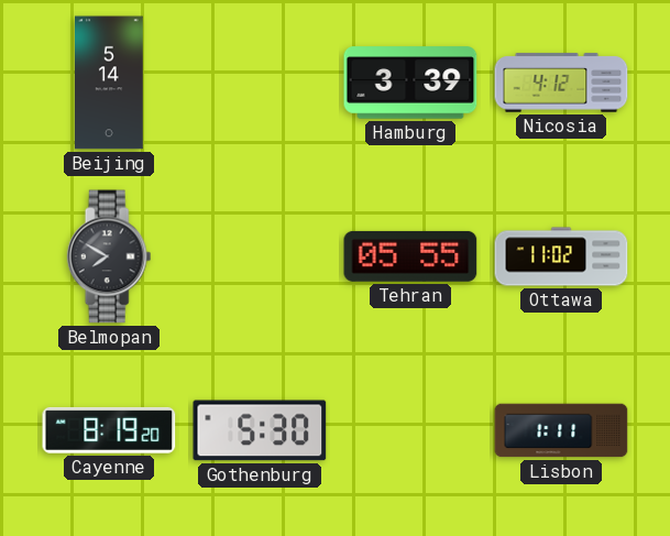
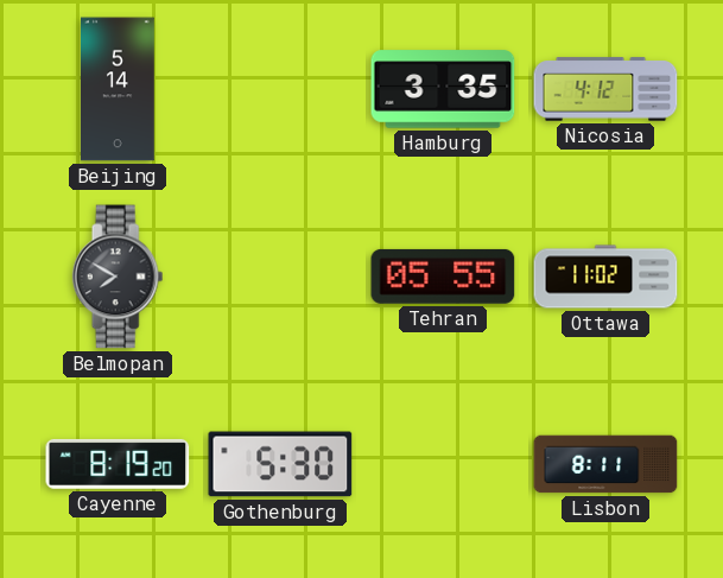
Hamburg: 3:39 -> 3:35
Lisbon: 1:11 -> 8:11
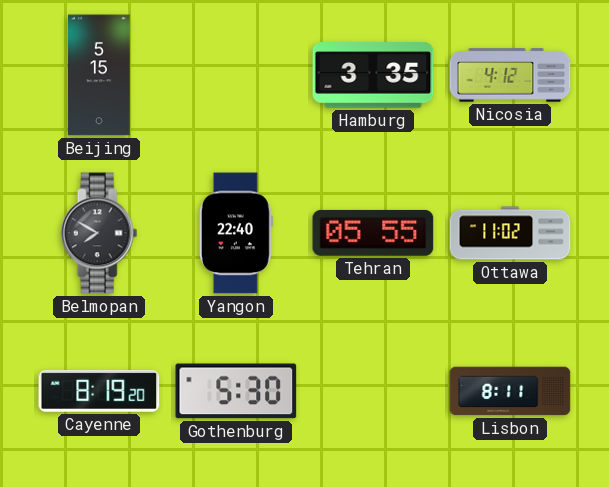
Beijing: 5:14 -> 5:15
Yangon: none -> 22:40
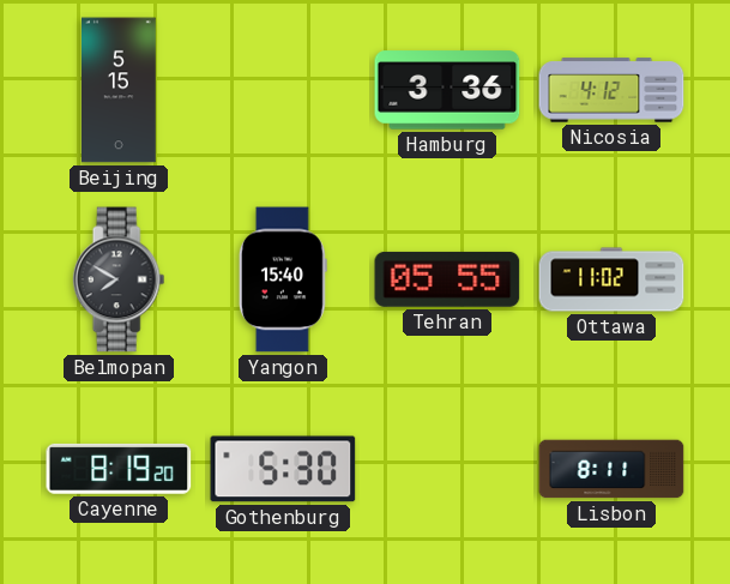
Hamburg: 3:35 -> 3:36
Yangon: 22:40 -> 15:40
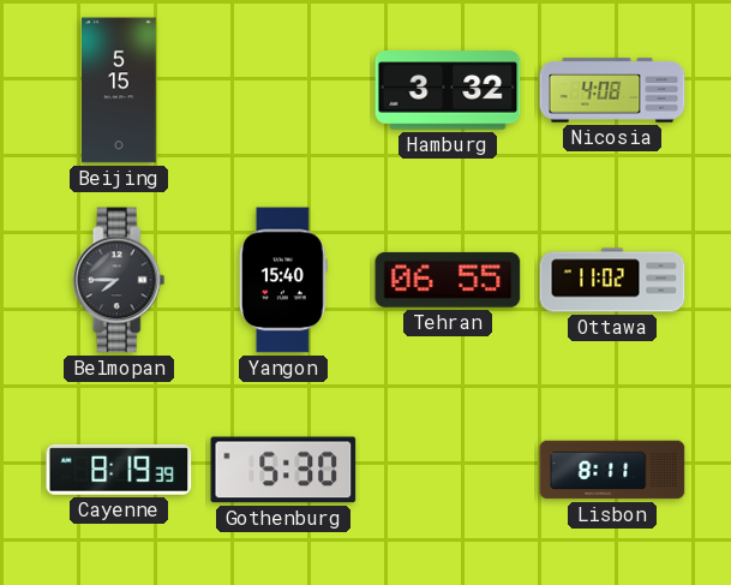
Hamburg: 3:36 -> 3:32
Nicosia: 4:12 -> 4:08
Belmopan: 7:50 -> 7:45
Tehran: 05:55 -> 06:55
Cayenne: 8:19:20 -> 8:19:39
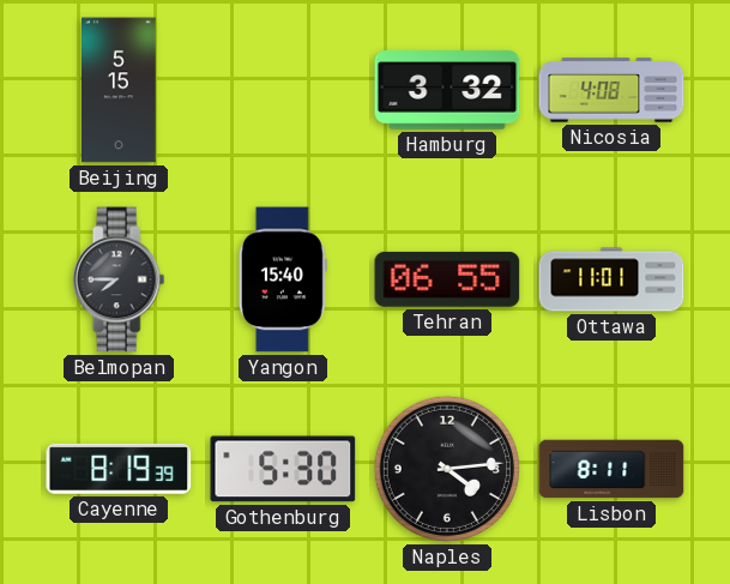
Ottawa: 11:02 -> 11:01
Naples: none -> 4:14
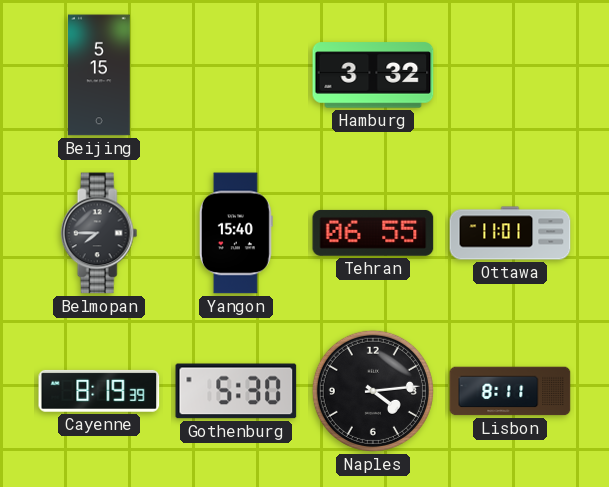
Nicosia: 4:08 -> none
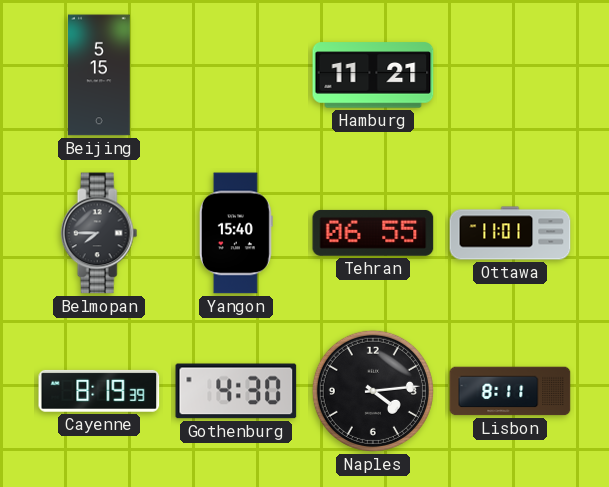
Hamburg: 3:32 -> 11:21
Gothenburg: 5:30 -> 4:30
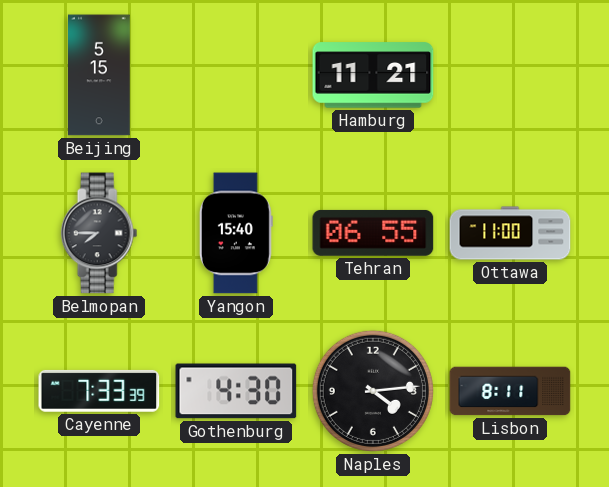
Ottawa: 11:01 -> 11:00
Cayenne: 8:19 -> 7:33
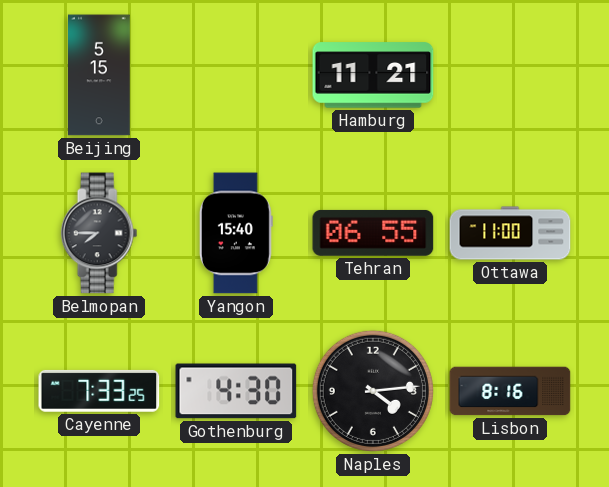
Cayenne: 7:33:39 -> 7:33:25
Lisbon: 8:11 -> 8:16
